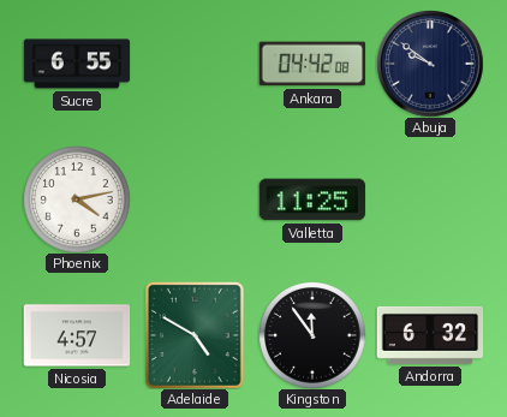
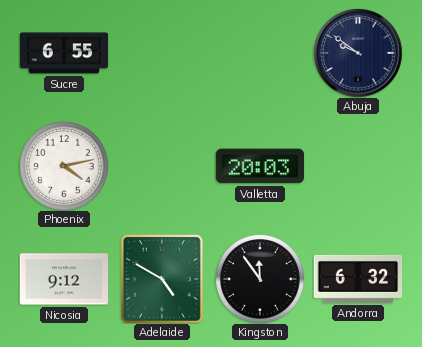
Ankara: 04:42 -> none
Valletta: 11:25 -> 20:03
Nicosia: 4:57 -> 9:12
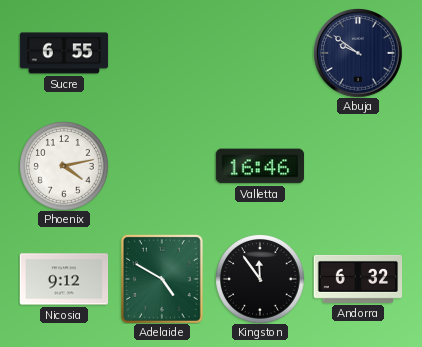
Valletta: 20:03 -> 16:46
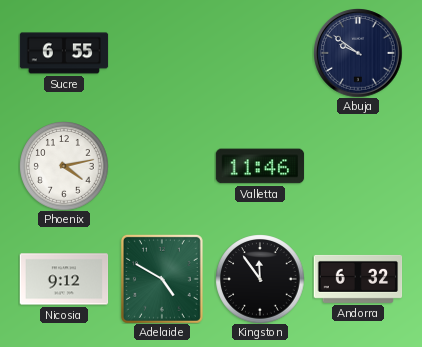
Valletta: 16:46 -> 11:46
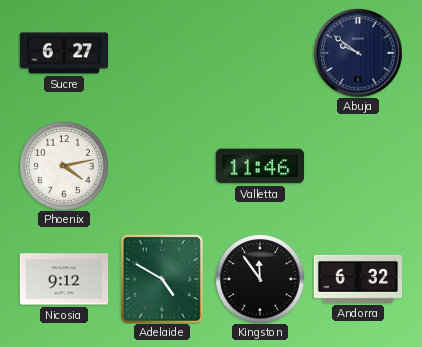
Sucre: 6:55 -> 6:27
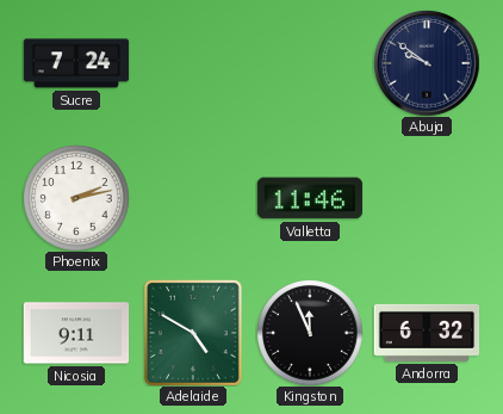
Sucre: 6:27 -> 7:24
Phoenix: 4:13 -> 2:13
Nicosia: 9:12 -> 9:11
Kingston: 11:54 -> 11:56
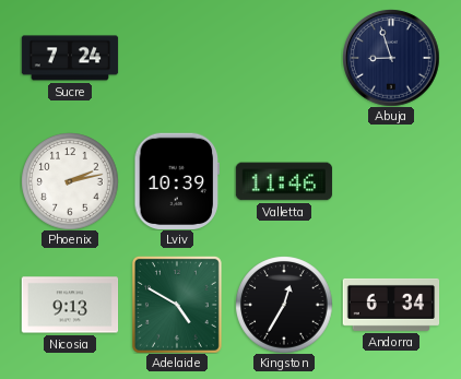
Abuja: 9:51 -> 8:57
Lviv: none -> 10:39
Nicosia: 9:11 -> 9:13
Kingston: 11:56 -> 12:35
Andorra: 6:32 -> 6:34
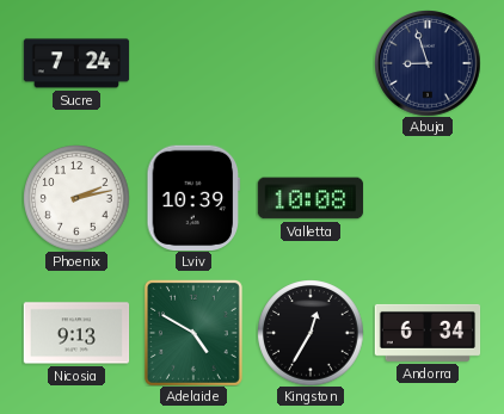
Valletta: 11:46 -> 10:08
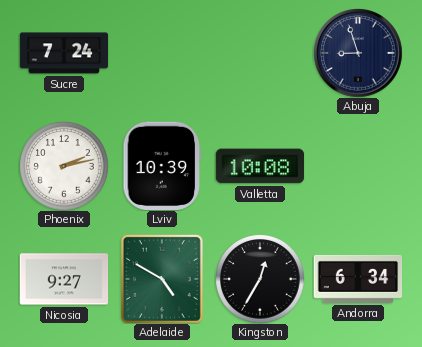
Nicosia: 9:13 -> 9:27
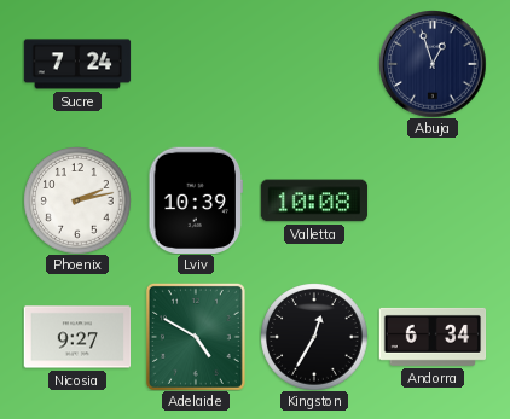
Abuja: 8:57 -> 12:57
